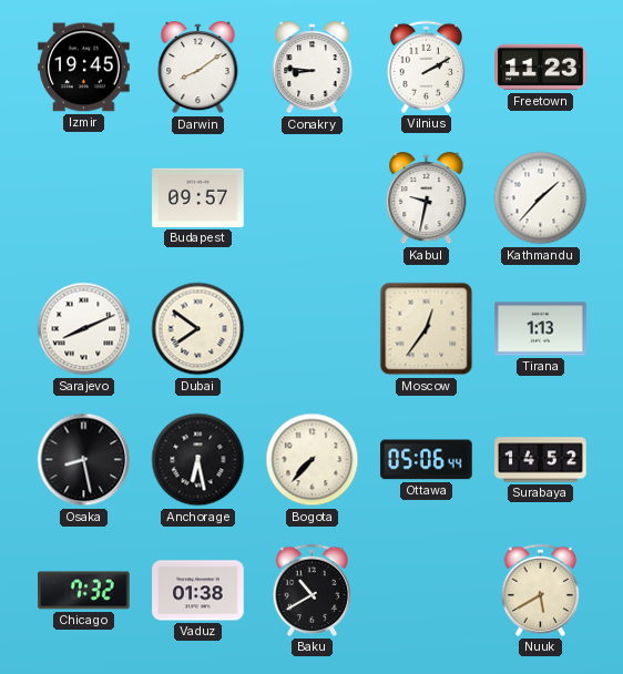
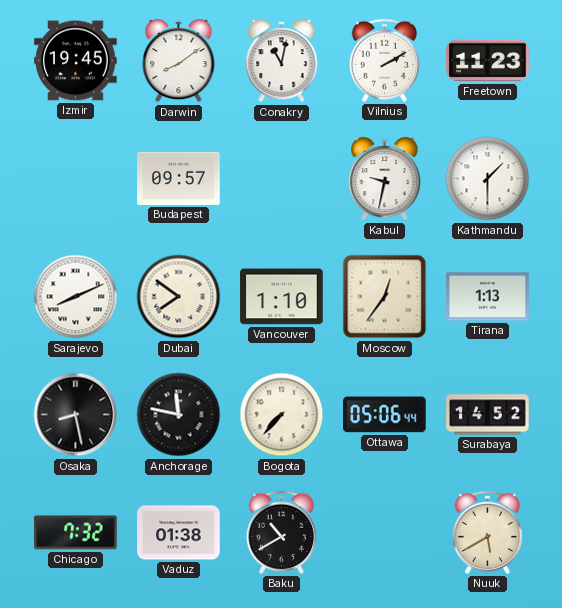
Conakry: 8:46 -> 11:02
Kathmandu: 1:37 -> 1:30
Vancouver: none -> 1:10
Anchorage: 6:28 -> 11:47
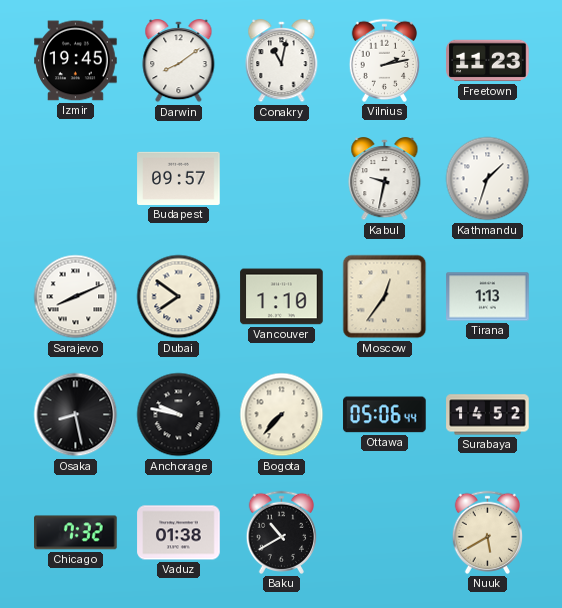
Vilnius: 2:10 -> 2:13
Kathmandu: 1:30 -> 1:33
Anchorage: 11:47 -> 9:47
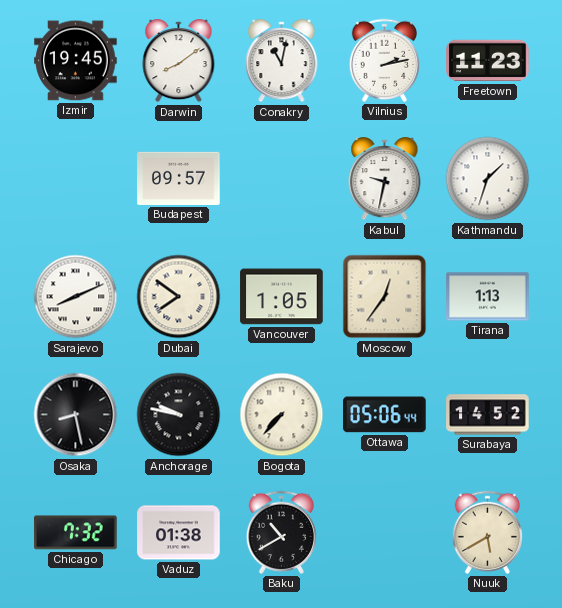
Vancouver: 1:10 -> 1:05
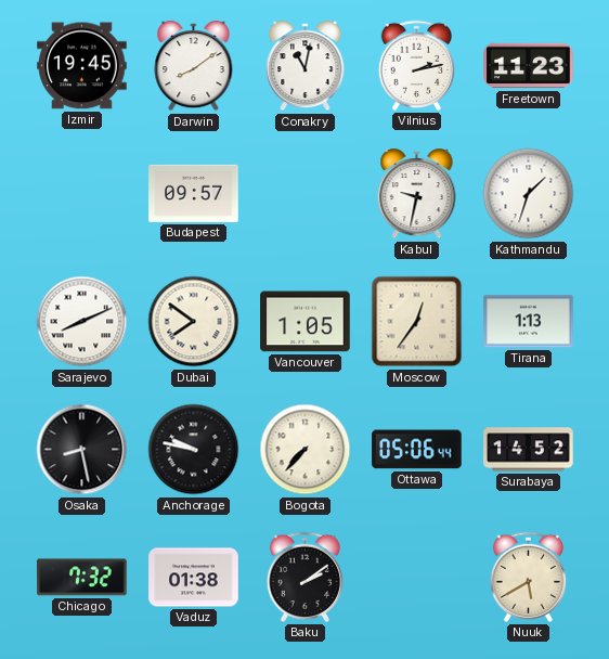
Baku: 10:40 -> 2:09
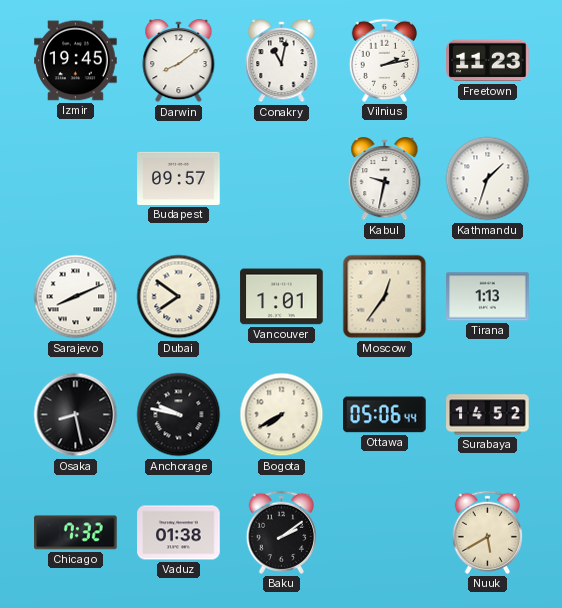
Vancouver: 1:05 -> 1:01
Bogota: 7:37 -> 7:40
